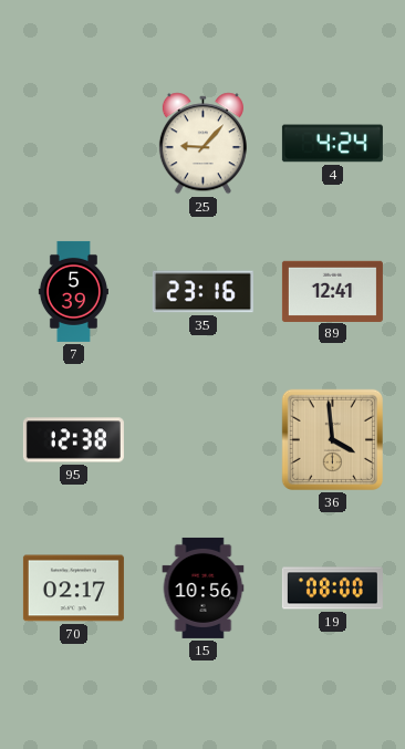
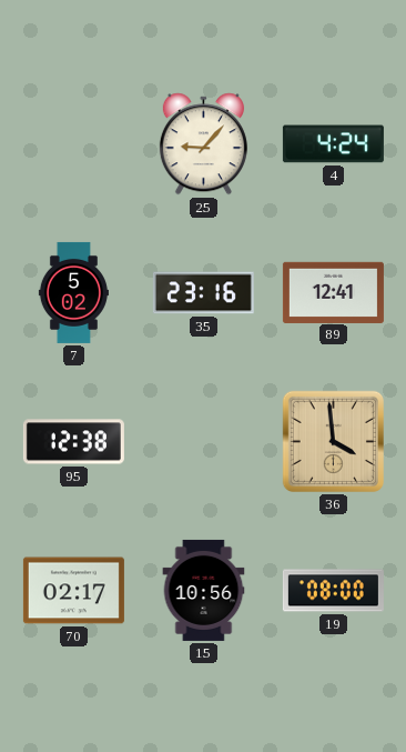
7: 5:39 -> 5:02
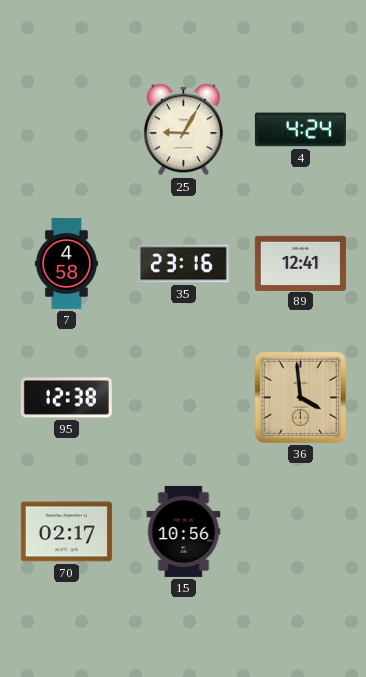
25: 9:07 -> 9:05
7: 5:02 -> 4:58
19: 08:00 -> none
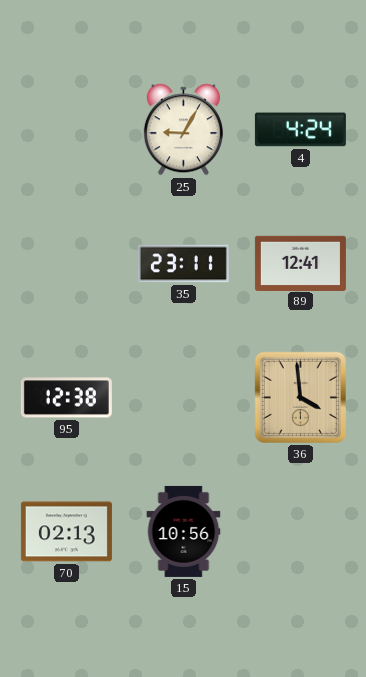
7: 4:58 -> none
35: 23:16 -> 23:11
70: 02:17 -> 02:13
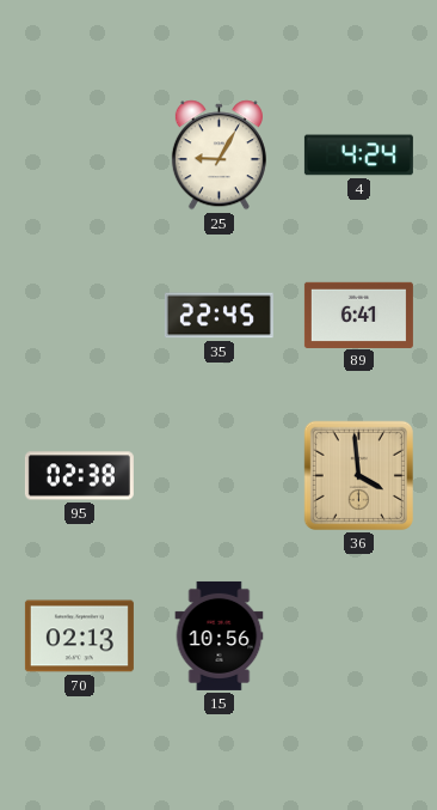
35: 23:11 -> 22:45
89: 12:41 -> 6:41
95: 12:38 -> 02:38
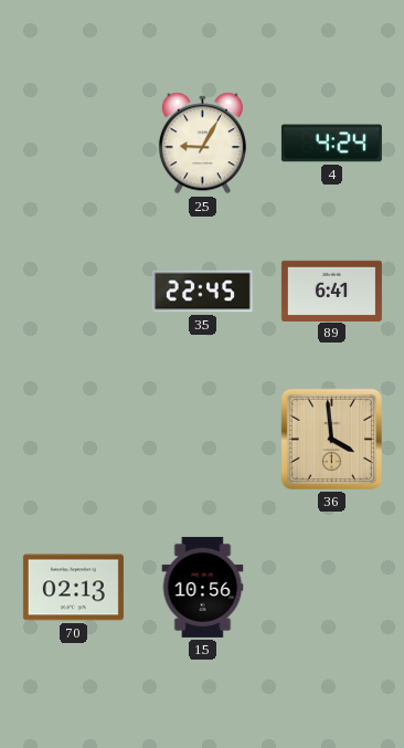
95: 02:38 -> none
